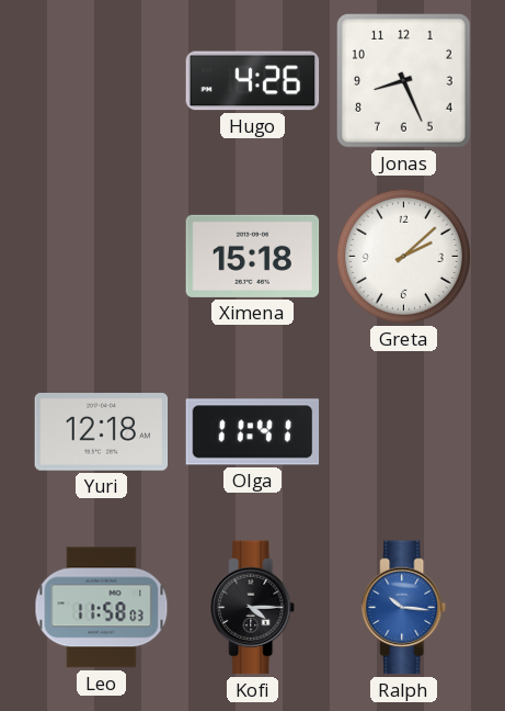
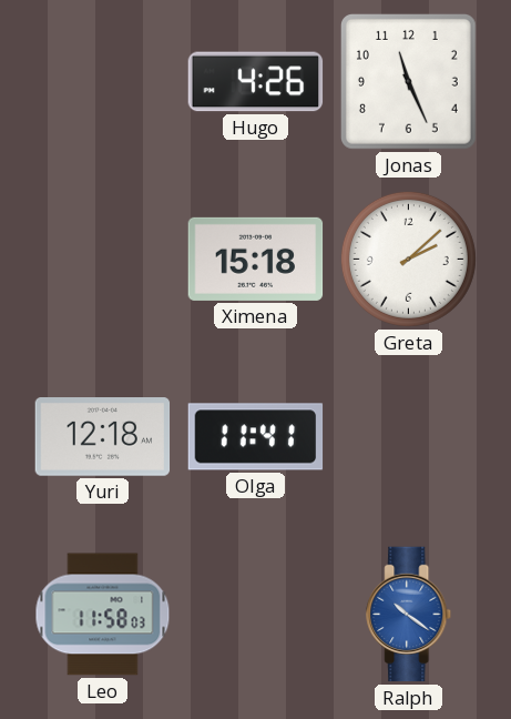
Jonas: 8:26 -> 11:26
Kofi: 4:15 -> none
Ralph: 10:16 -> 10:21
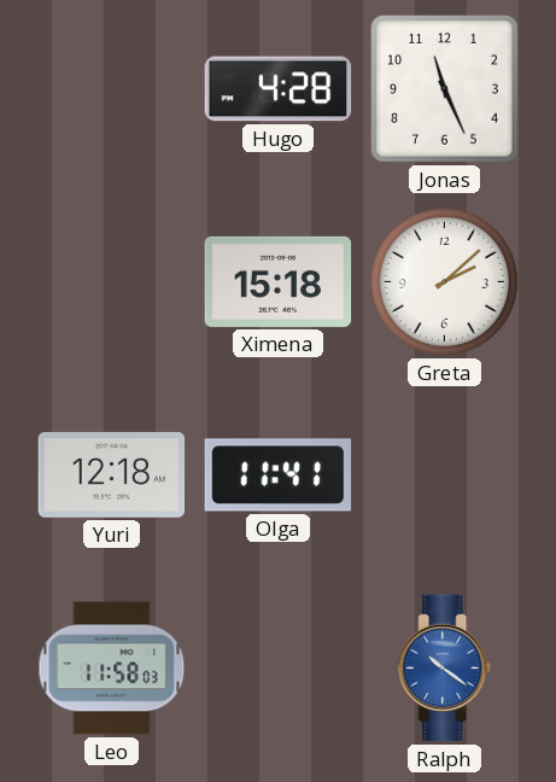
Hugo: 4:26 -> 4:28
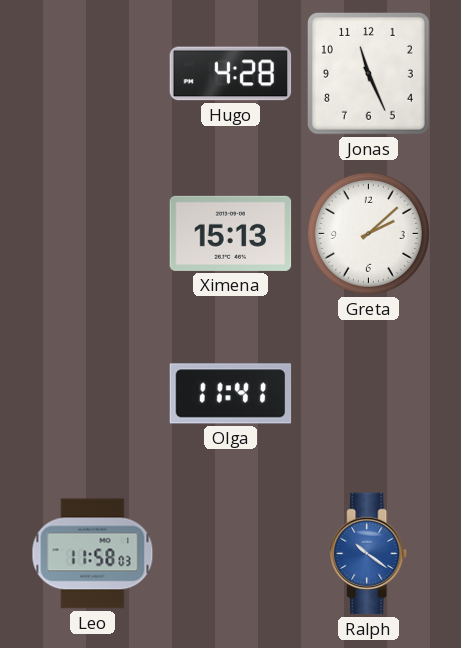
Ximena: 15:18 -> 15:13
Yuri: 12:18 -> none
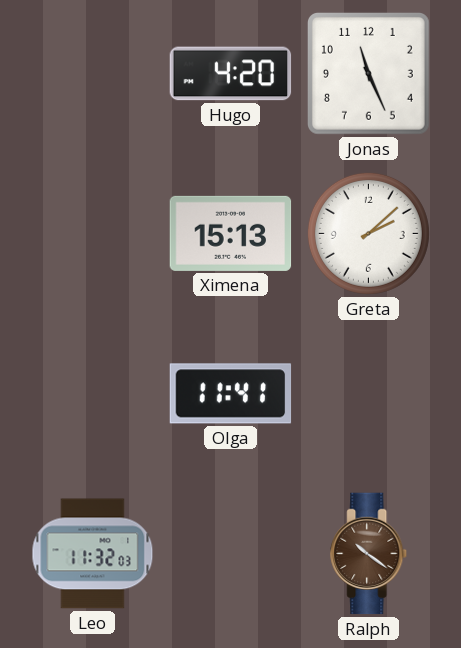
Hugo: 4:28 -> 4:20
Leo: 11:58 -> 11:32
Ralph dial: blue -> brown
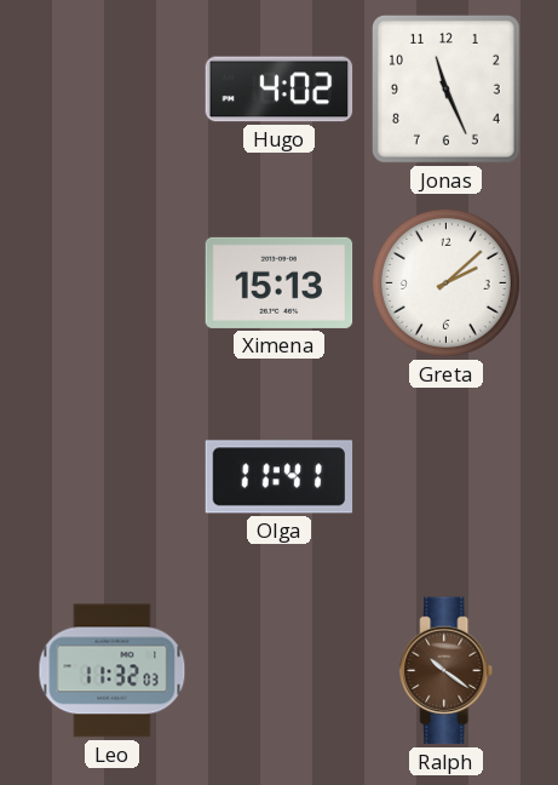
Hugo: 4:20 -> 4:02
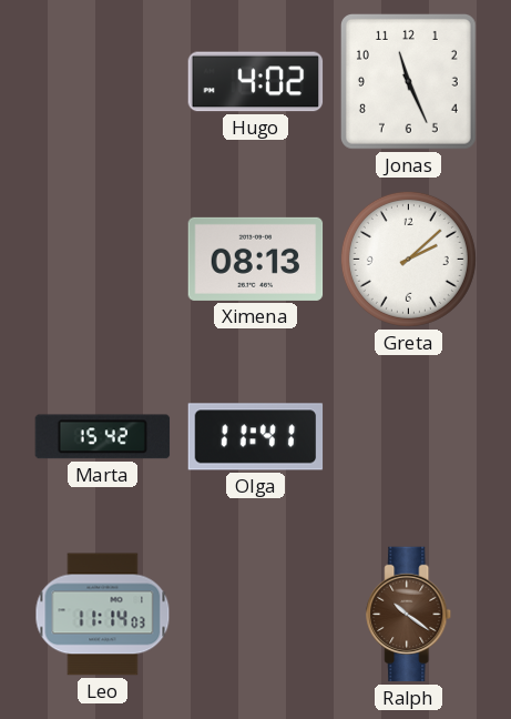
Ximena: 15:13 -> 08:13
Marta: none -> 15:42
Leo: 11:32 -> 11:14
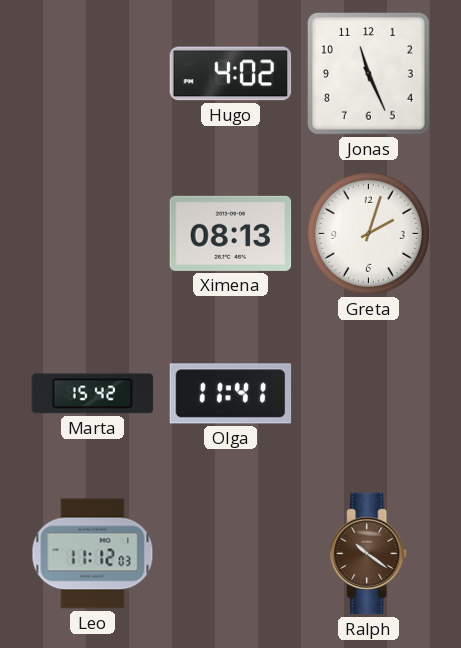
Greta: 2:08 -> 2:03
Leo: 11:14 -> 11:12
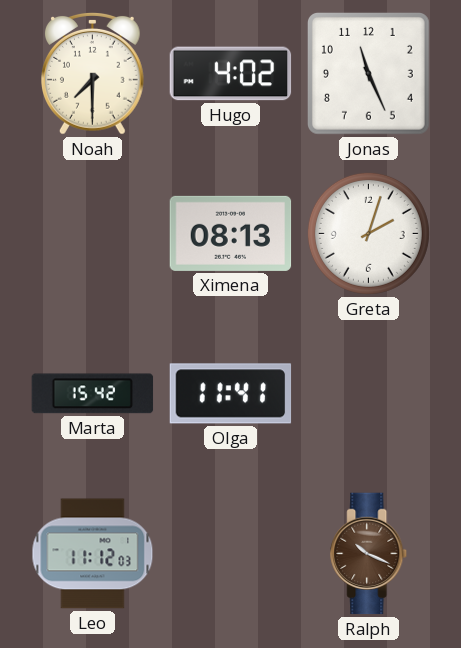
Noah: none -> 7:30
Ralph: 10:21 -> 10:19
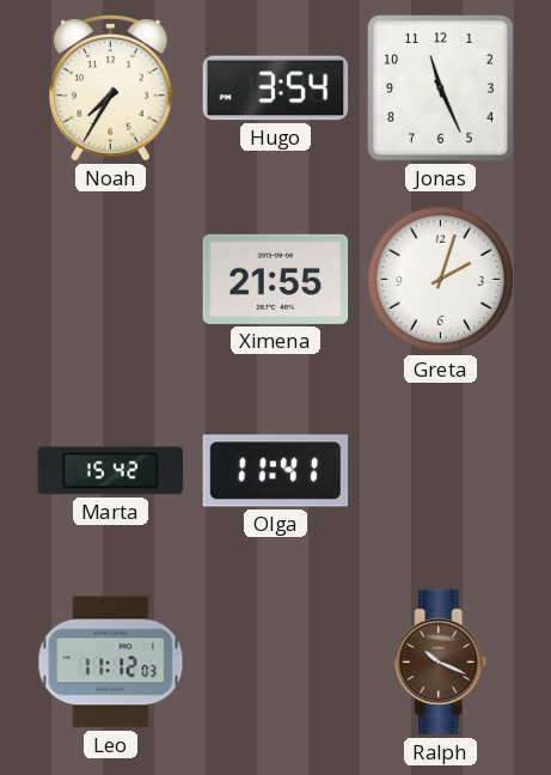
Noah: 7:30 -> 7:35
Hugo: 4:02 -> 3:54
Ximena: 08:13 -> 21:55
